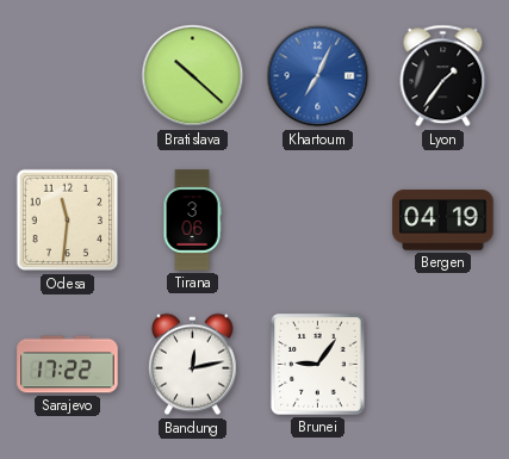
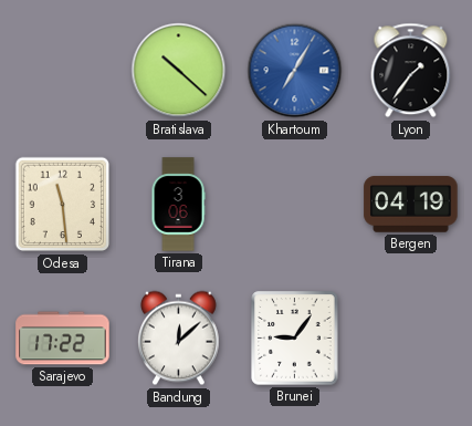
Khartoum: 7:04 -> 7:05
Odesa: 11:31 -> 11:29
Bandung: 12:13 -> 12:08
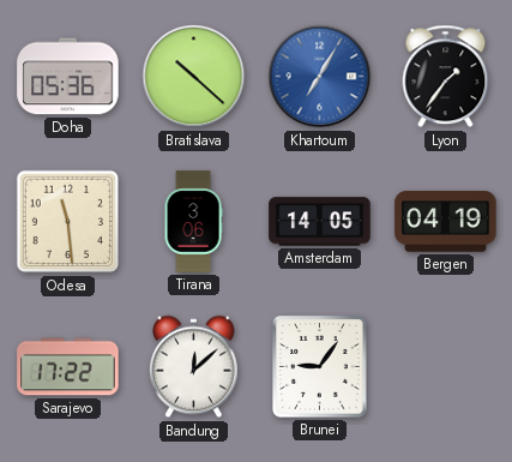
Doha: none -> 05:36
Amsterdam: none -> 14:05
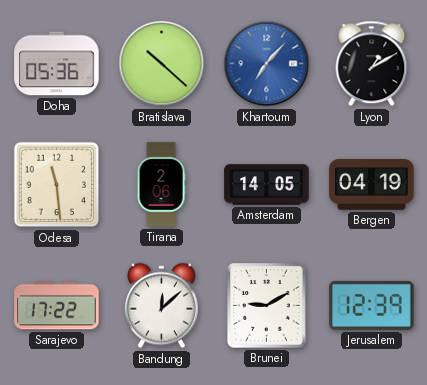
Khartoum: 7:05 -> 7:07
Lyon: 1:36 -> 1:10
Tirana: 3:06 -> 2:06
Brunei: 9:06 -> 9:10
Jerusalem: none -> 12:39
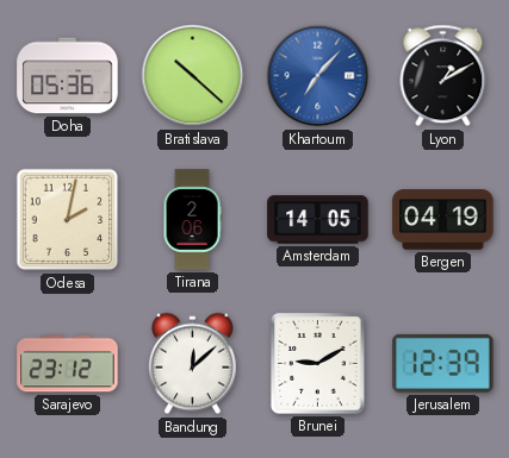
Odesa: 11:29 -> 2:02
Sarajevo: 17:22 -> 23:12
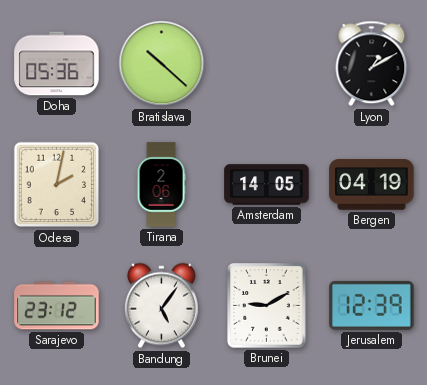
Khartoum: 7:07 -> none
Bandung: 12:08 -> 5:06
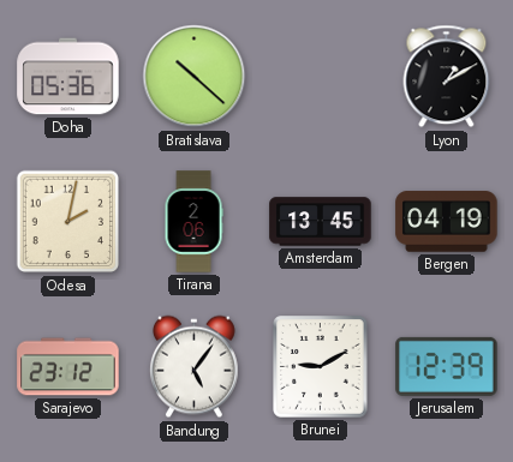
Amsterdam: 14:05 -> 13:45
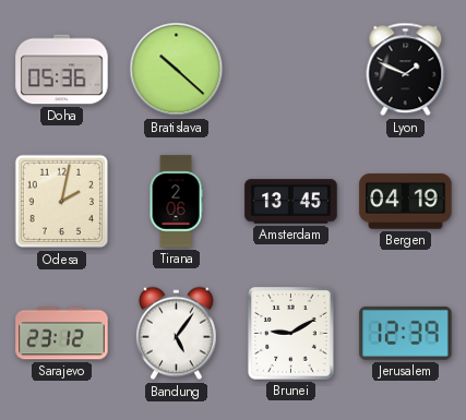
Lyon: 1:10 -> 1:49
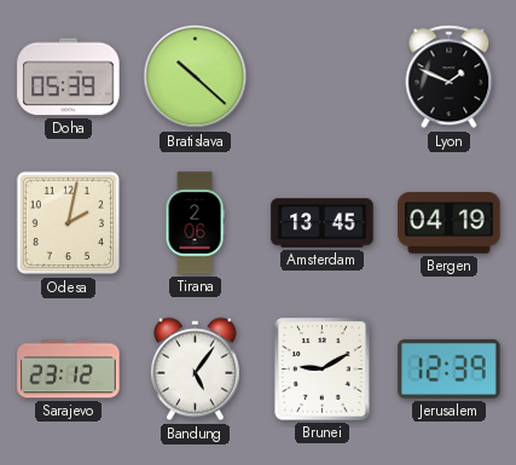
Doha: 05:36 -> 05:39
